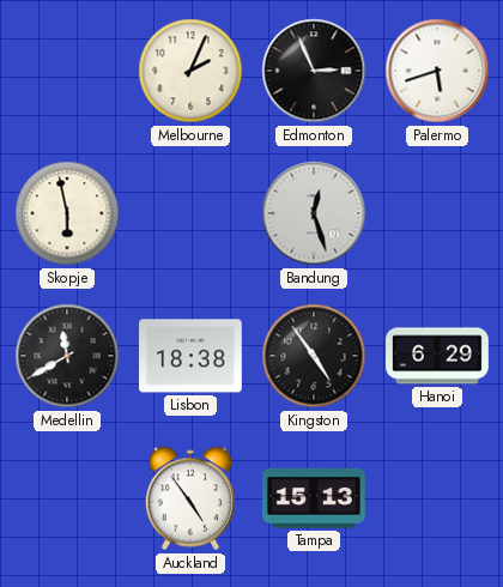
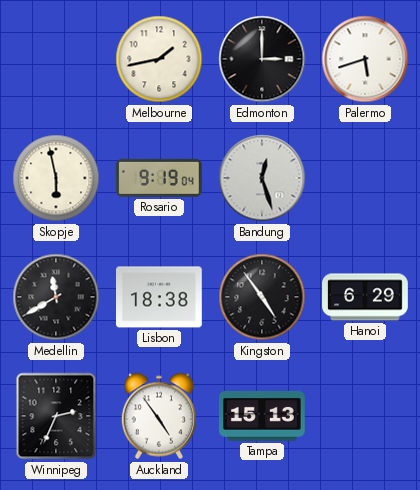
Melbourne: 2:04 -> 1:43
Edmonton: 2:56 -> 3:00
Rosario: none -> 9:19
Winnipeg: none -> 2:34
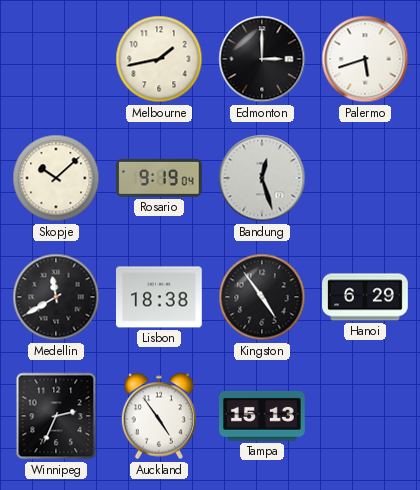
Skopje: 5:58 -> 10:08
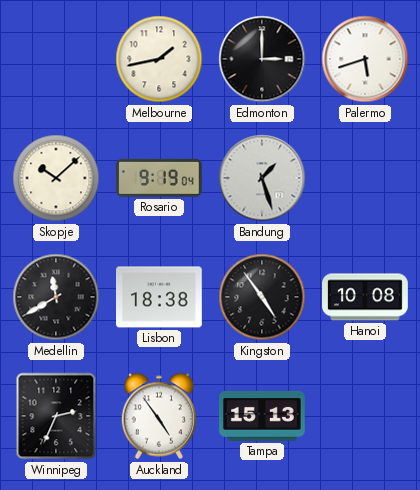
Bandung: 12:27 -> 1:27
Hanoi: 6:29 -> 10:08
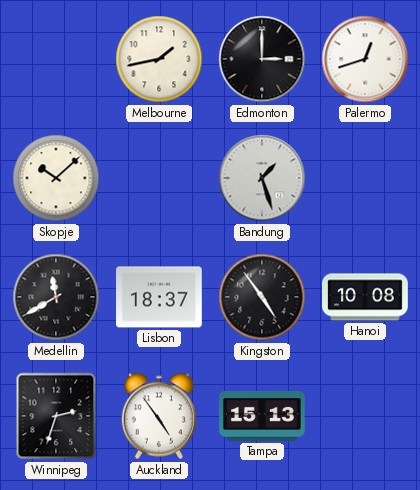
Palermo: 5:42 -> 12:42
Rosario: 9:19 -> none
Lisbon: 18:38 -> 18:37
Winnipeg: 2:34 -> 2:33
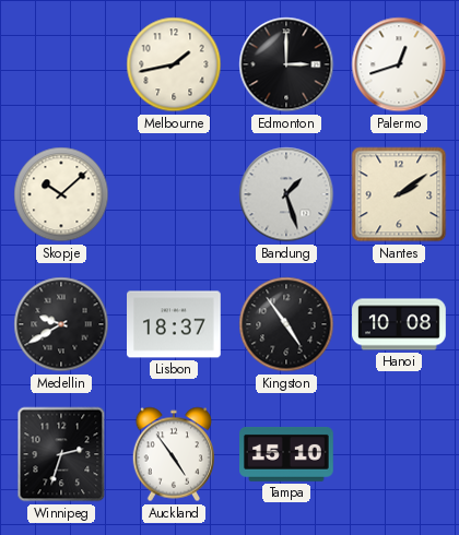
Nantes: none -> 2:09
Medellin: 11:40 -> 9:40
Tampa: 15:13 -> 15:10
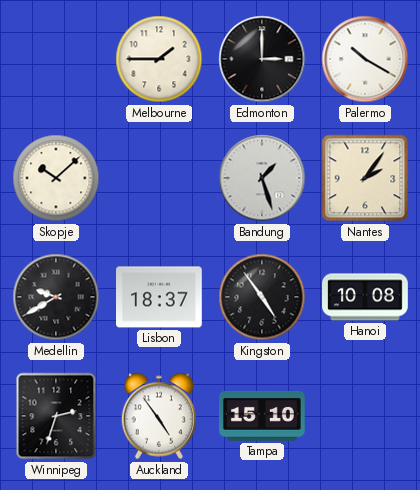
Melbourne: 1:43 -> 1:45
Palermo: 12:42 -> 10:20
Nantes: 2:09 -> 2:06
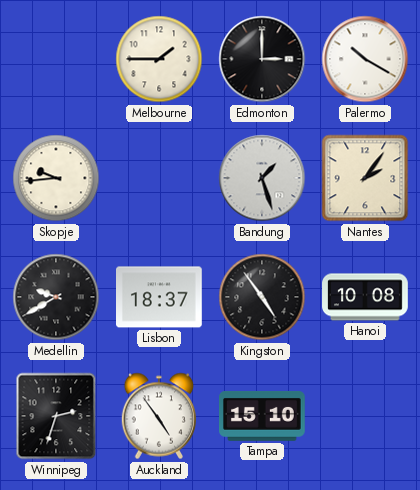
Skopje: 10:08 -> 9:44
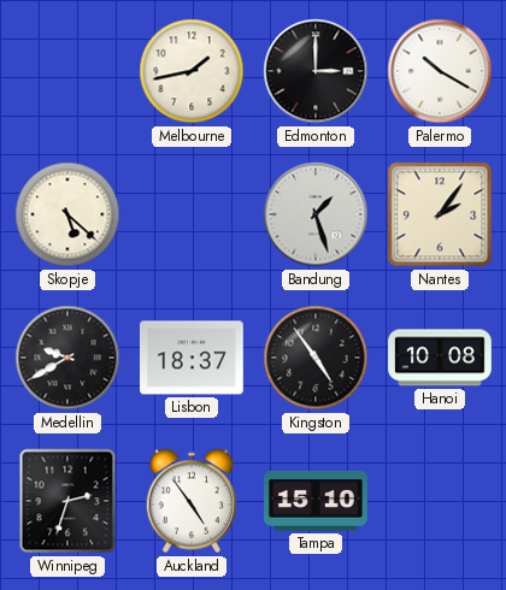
Melbourne: 1:45 -> 1:43
Skopje: 9:44 -> 5:22
